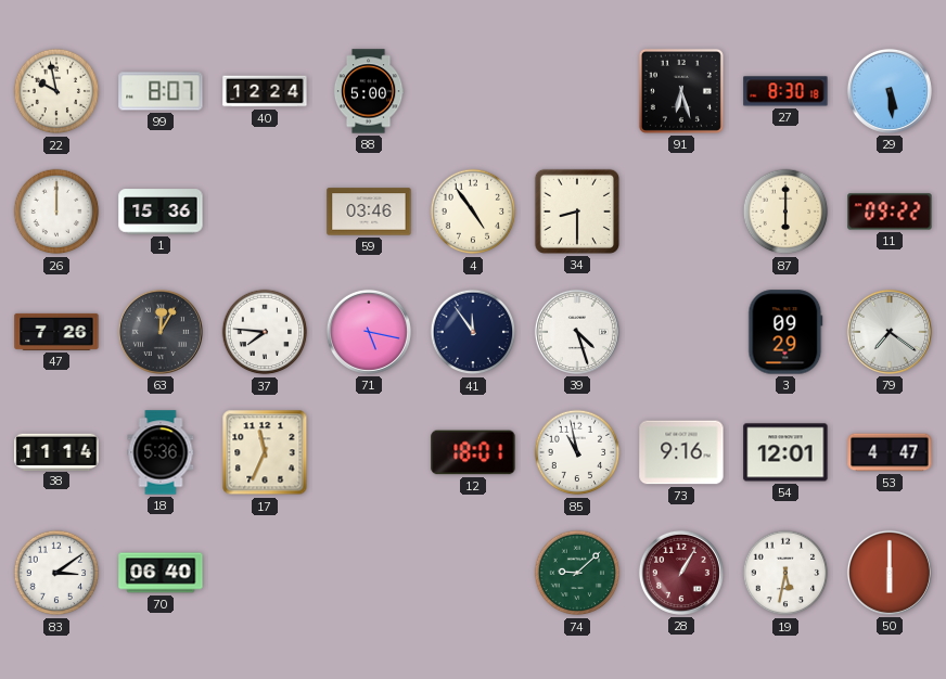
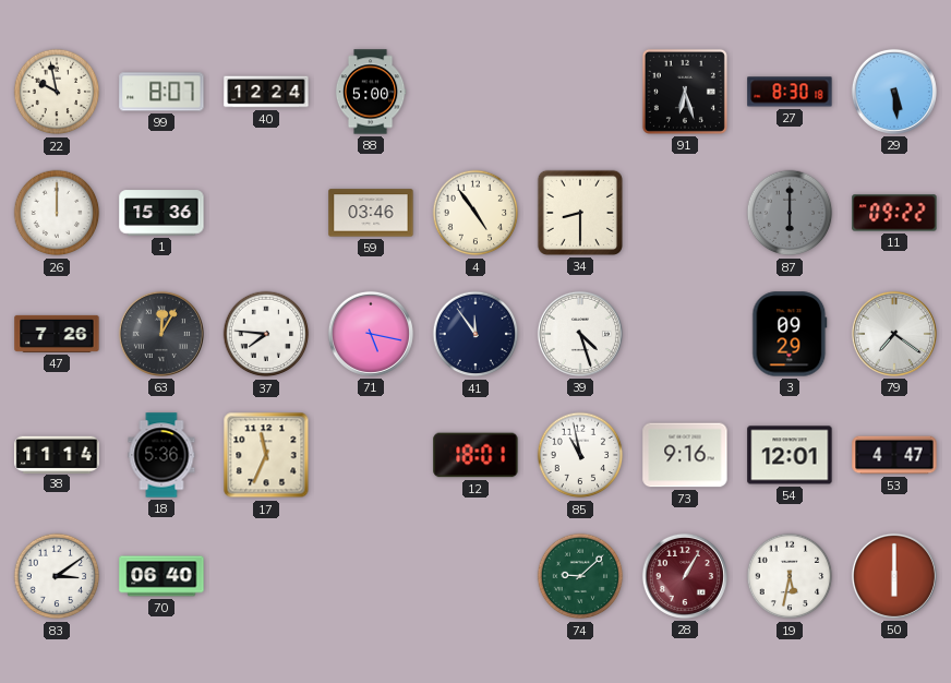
87 dial: cream -> grey
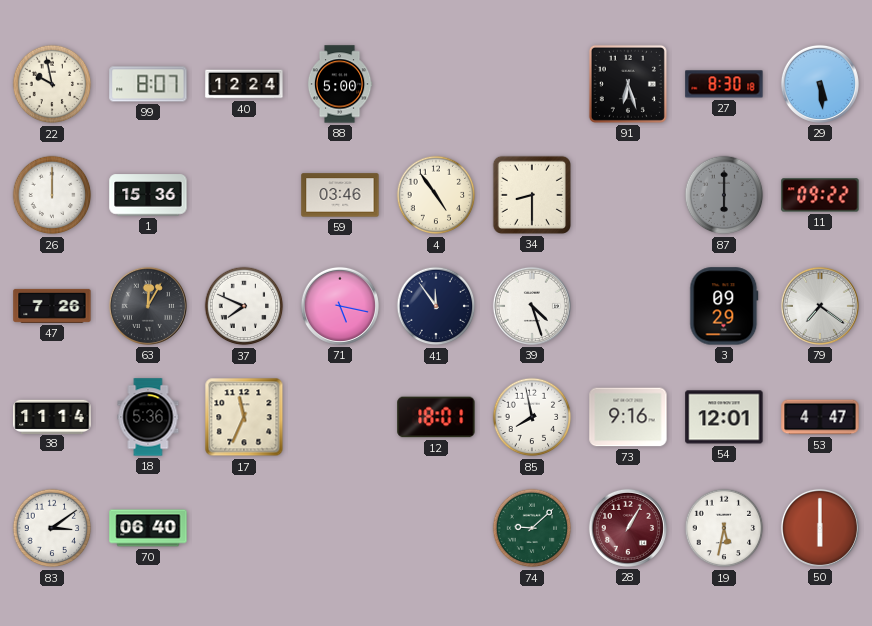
37: 7:46 -> 7:49
85: 10:58 -> 7:58
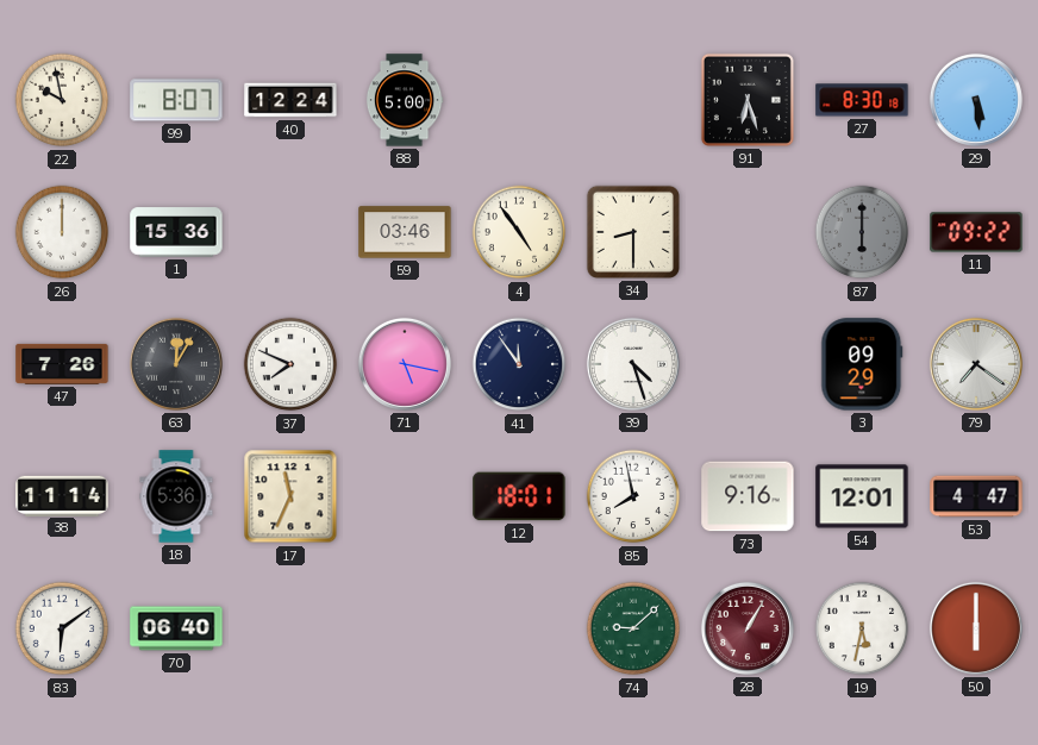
83: 3:09 -> 6:09
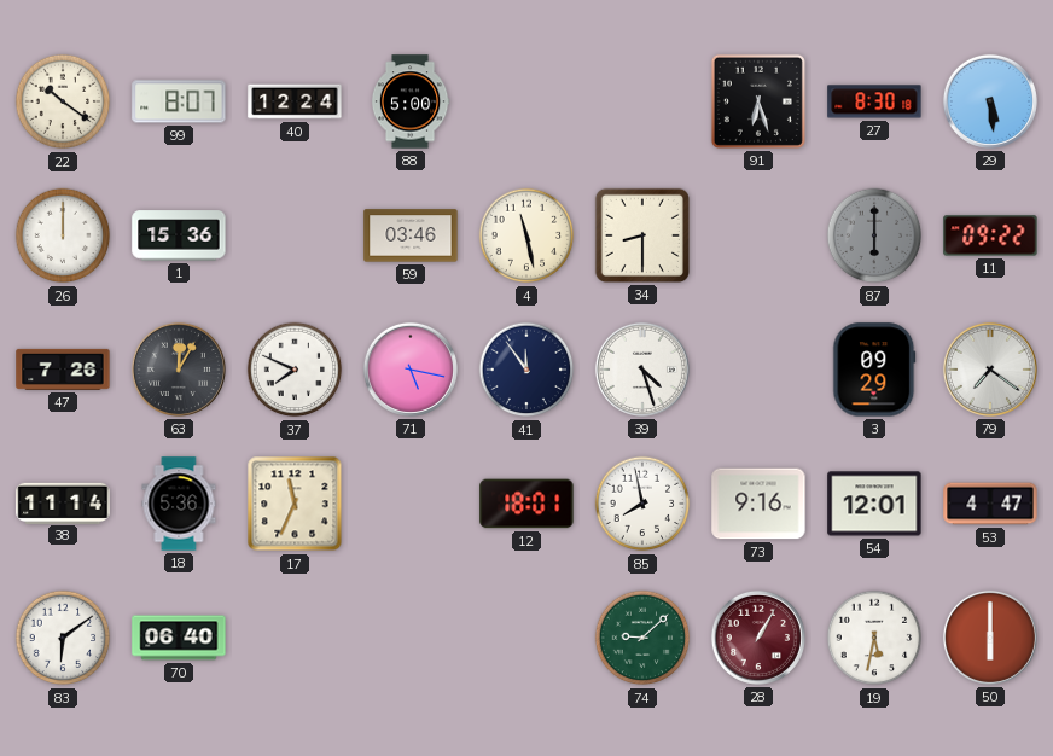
22: 9:58 -> 10:21
4: 4:54 -> 11:28
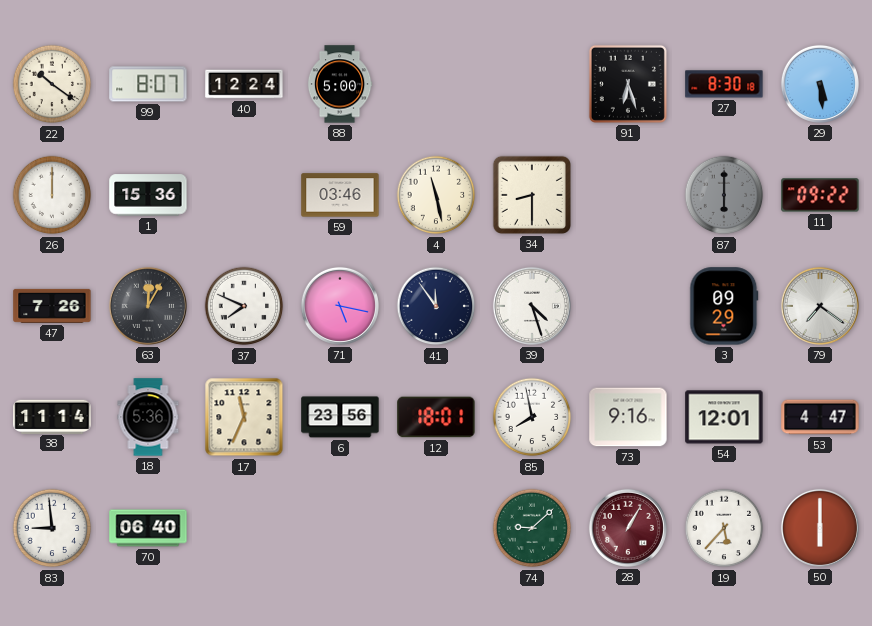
6: none -> 23:56
83: 6:09 -> 8:59
19: 5:32 -> 5:37
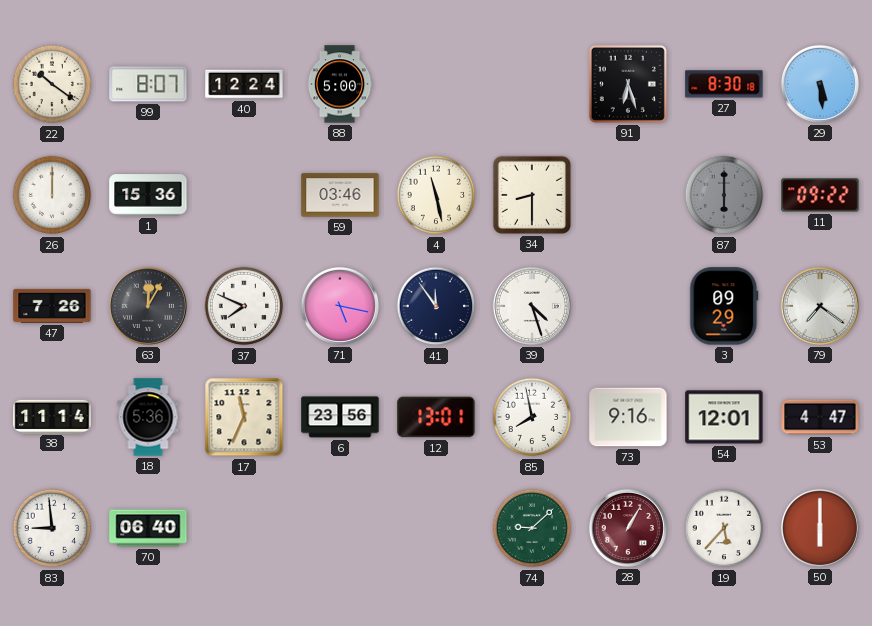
12: 18:01 -> 13:01
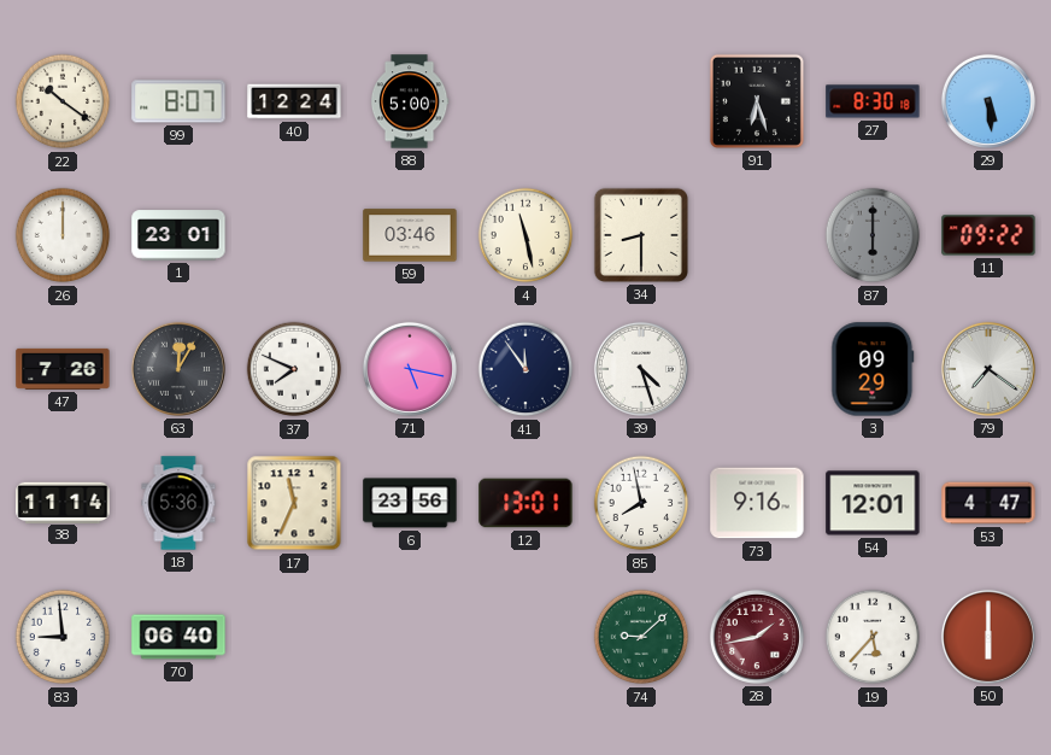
1: 15:36 -> 23:01
28: 1:05 -> 1:43
